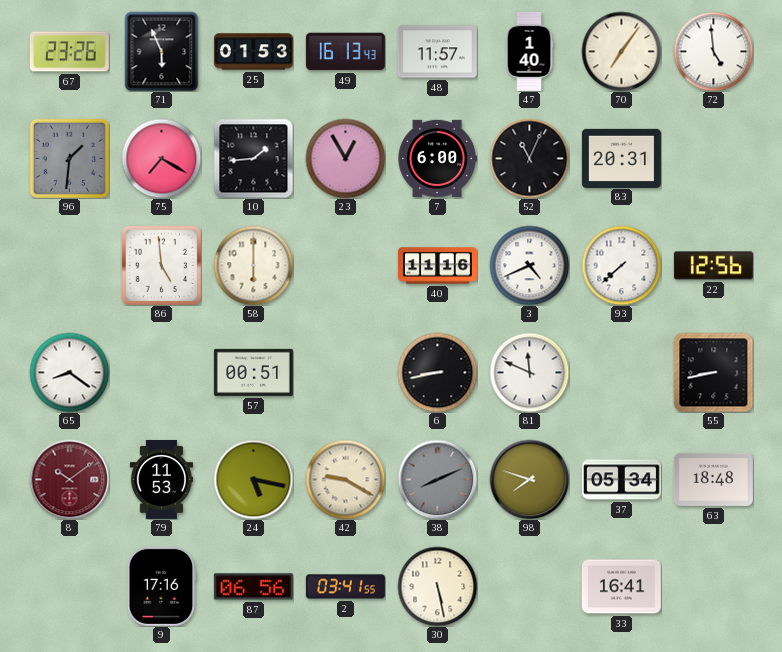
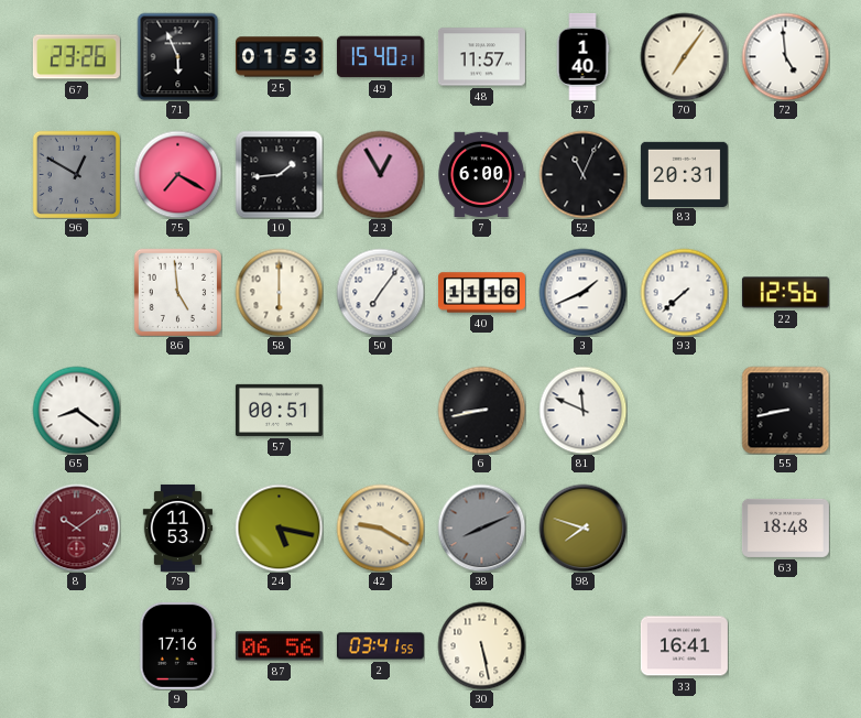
49: 16:13 -> 15:40
96: 1:31 -> 12:50
50: none -> 7:06
3: 4:41 -> 1:41
37: 05:34 -> none
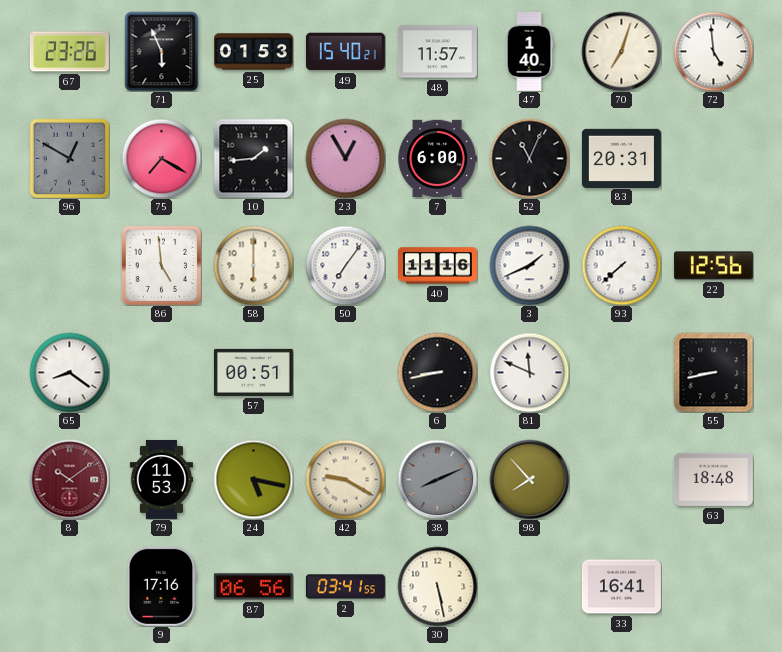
70: 7:06 -> 7:03
98: 7:48 -> 7:53
